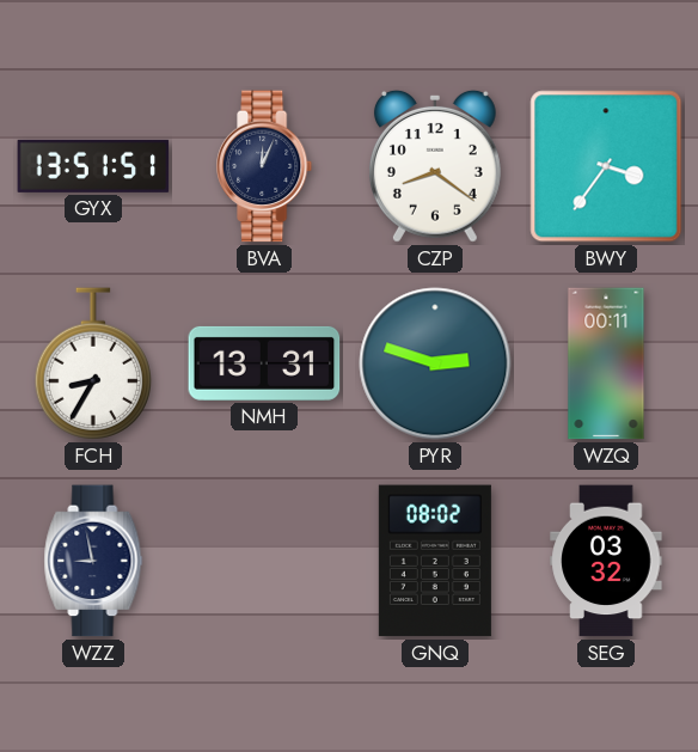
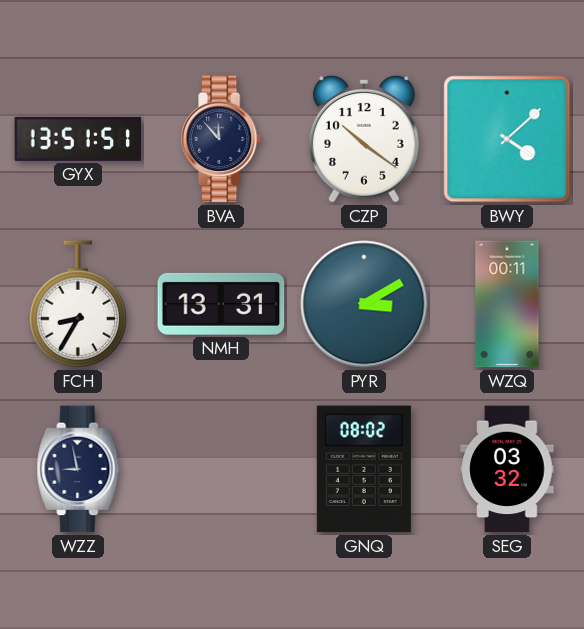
BVA: 12:04 -> 11:53
CZP: 8:21 -> 10:21
BWY: 3:36 -> 4:08
PYR: 2:48 -> 3:10
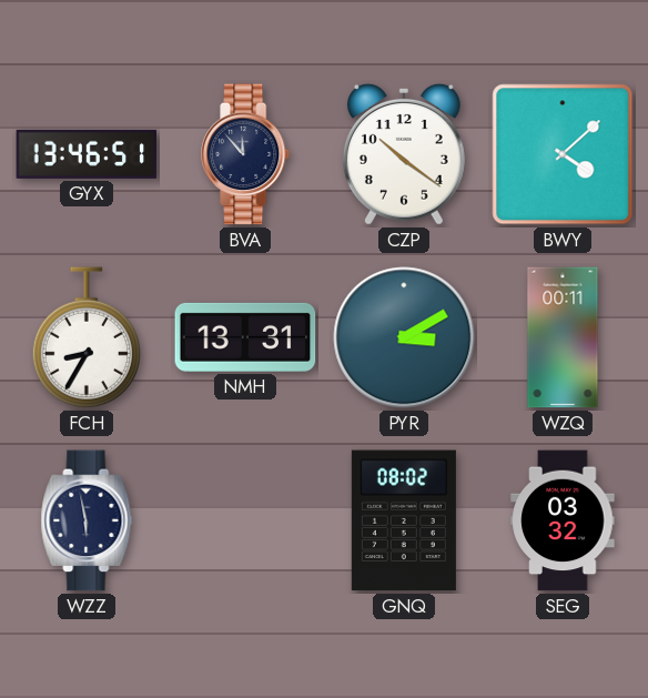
GYX: 13:51 -> 13:46
WZZ: 8:58 -> 5:58
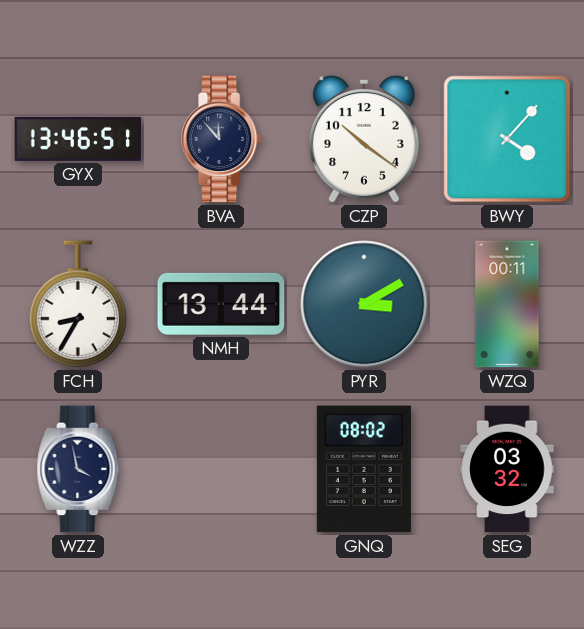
BWY: 4:08 -> 4:07
NMH: 13:31 -> 13:44
WZZ: 5:58 -> 3:58
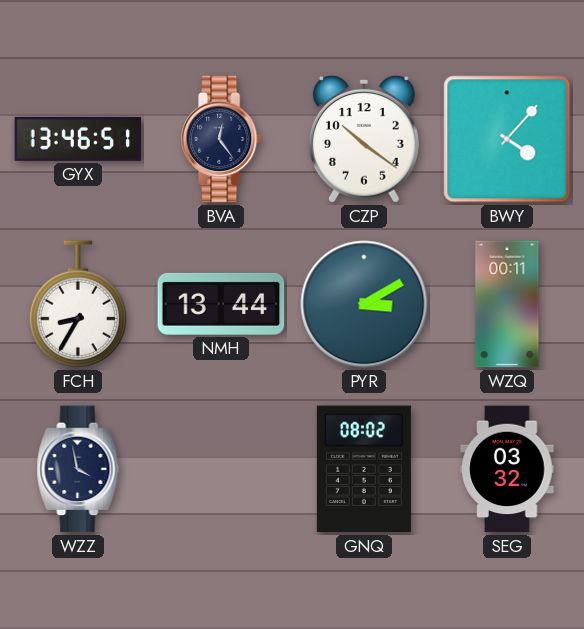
BVA: 11:53 -> 12:24
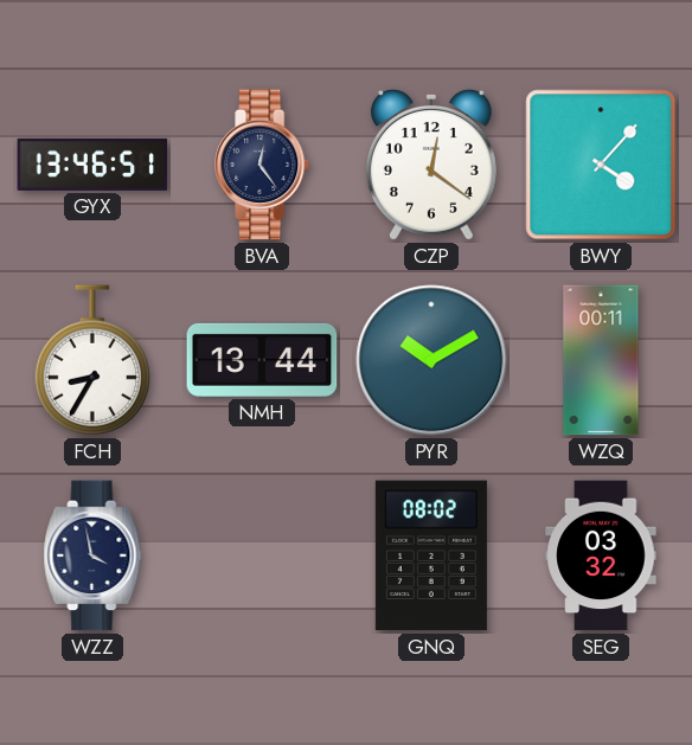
CZP: 10:21 -> 12:21
PYR: 3:10 -> 10:10
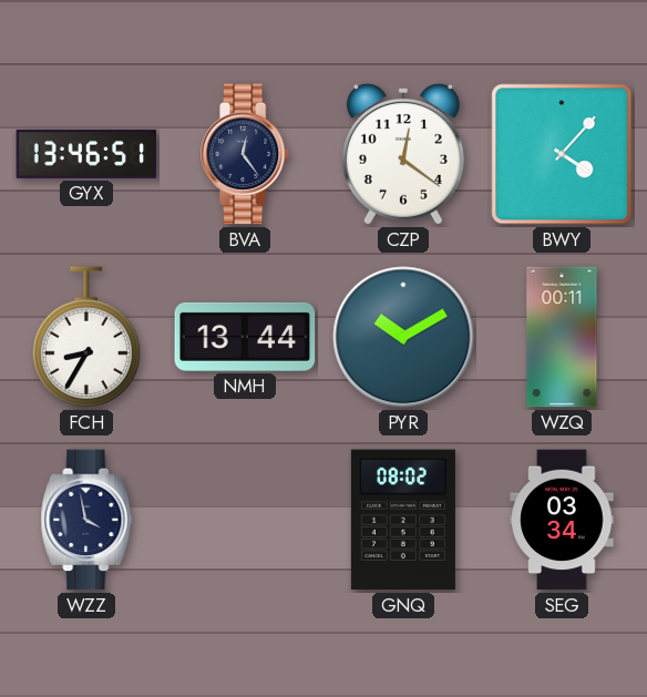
SEG: 03:32 -> 03:34
